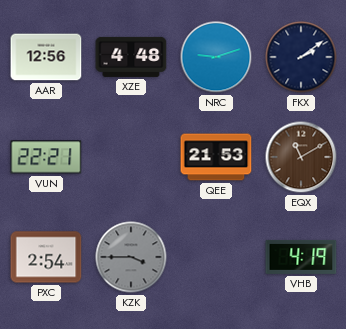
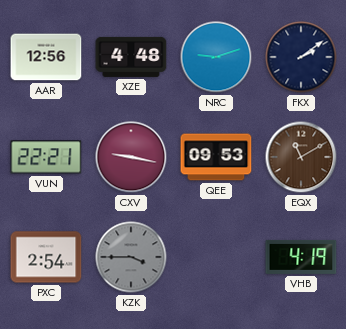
CXV: none -> 9:17
QEE: 21:53 -> 09:53
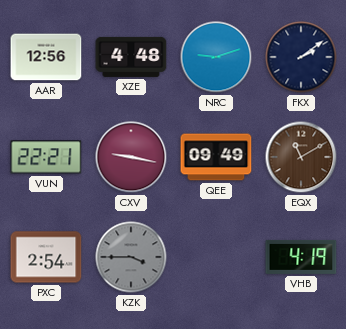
QEE: 09:53 -> 09:49
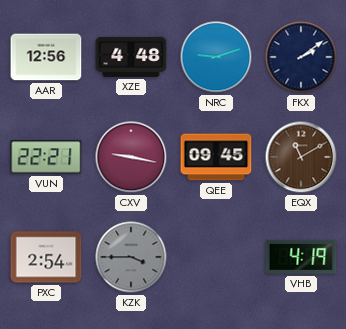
QEE: 09:49 -> 09:45
